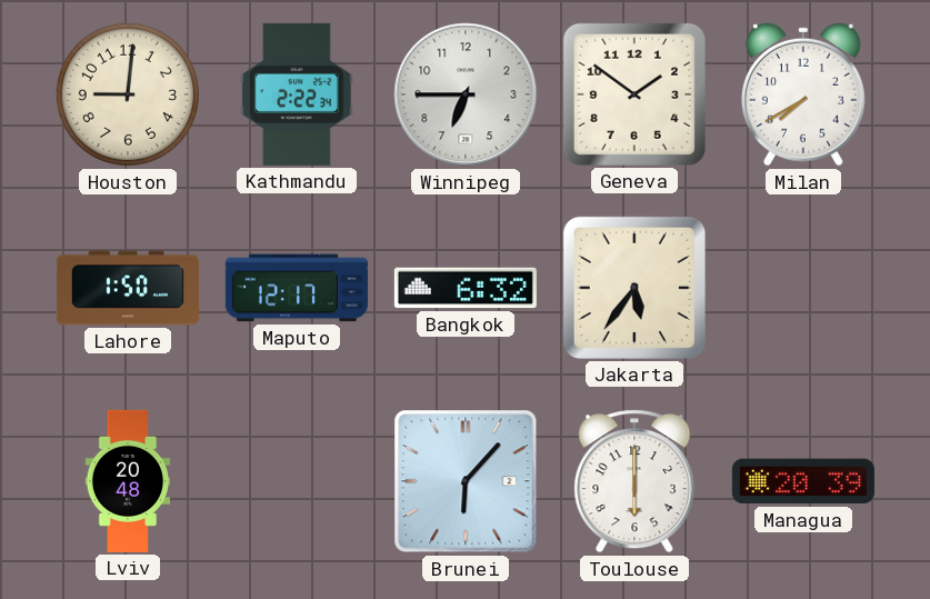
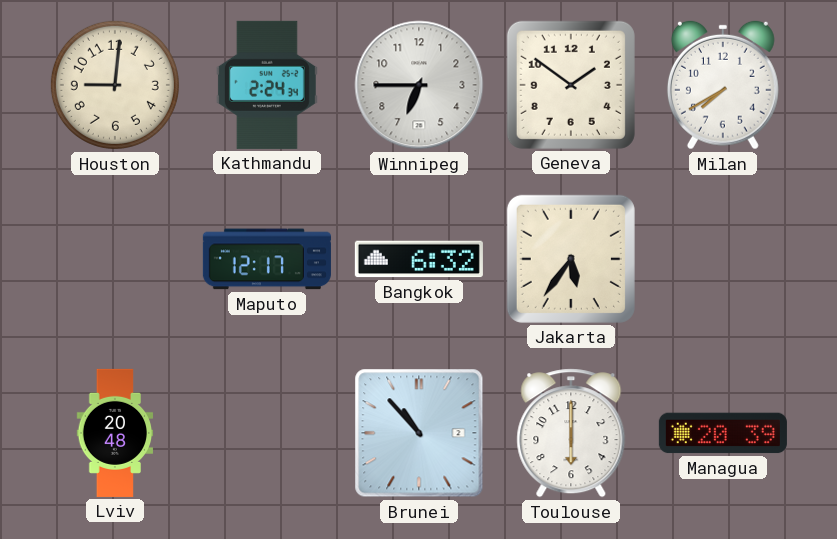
Kathmandu: 2:22 -> 2:24
Lahore: 1:50 -> none
Brunei: 6:07 -> 10:53
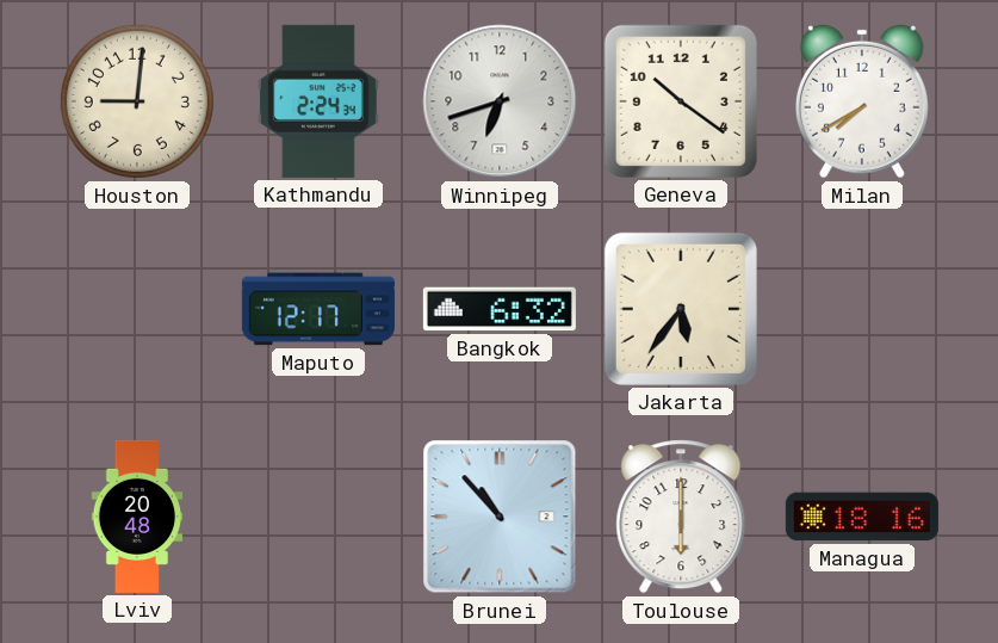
Winnipeg: 6:45 -> 6:42
Geneva: 1:51 -> 10:21
Managua: 20:39 -> 18:16
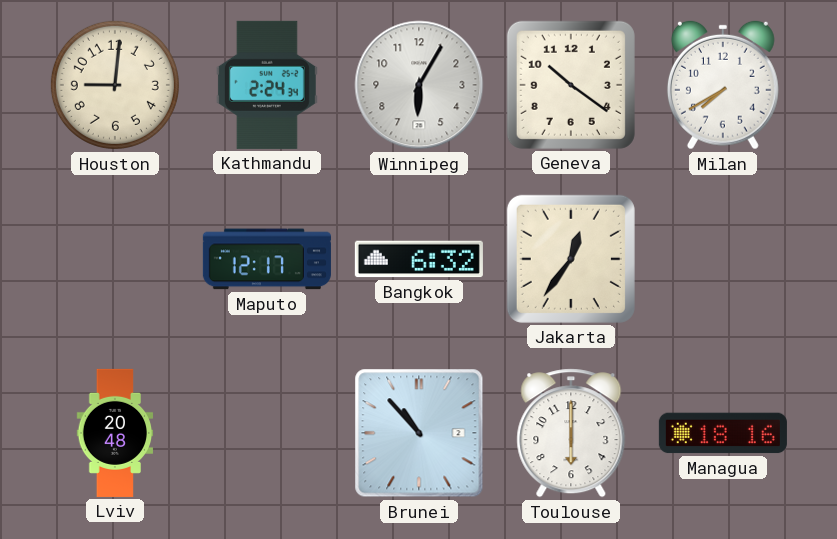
Winnipeg: 6:42 -> 6:05
Jakarta: 5:36 -> 12:36
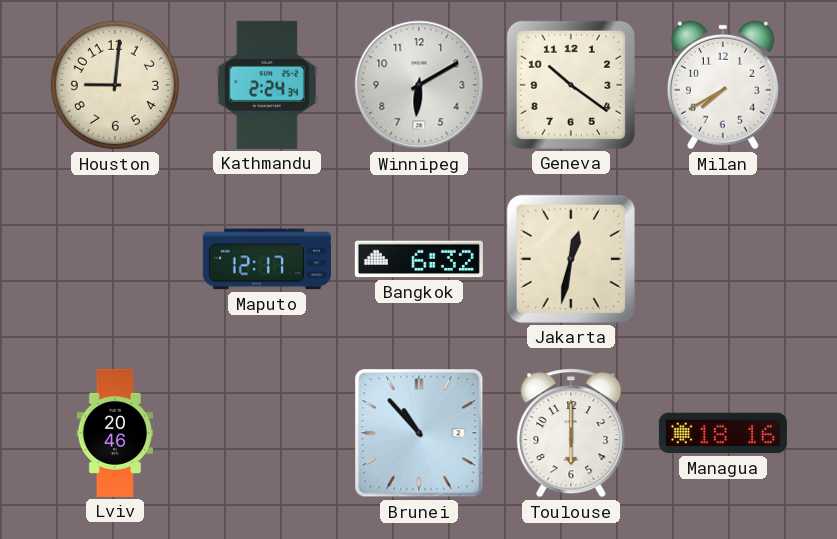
Winnipeg: 6:05 -> 6:10
Jakarta: 12:36 -> 12:32
Lviv: 20:48 -> 20:46
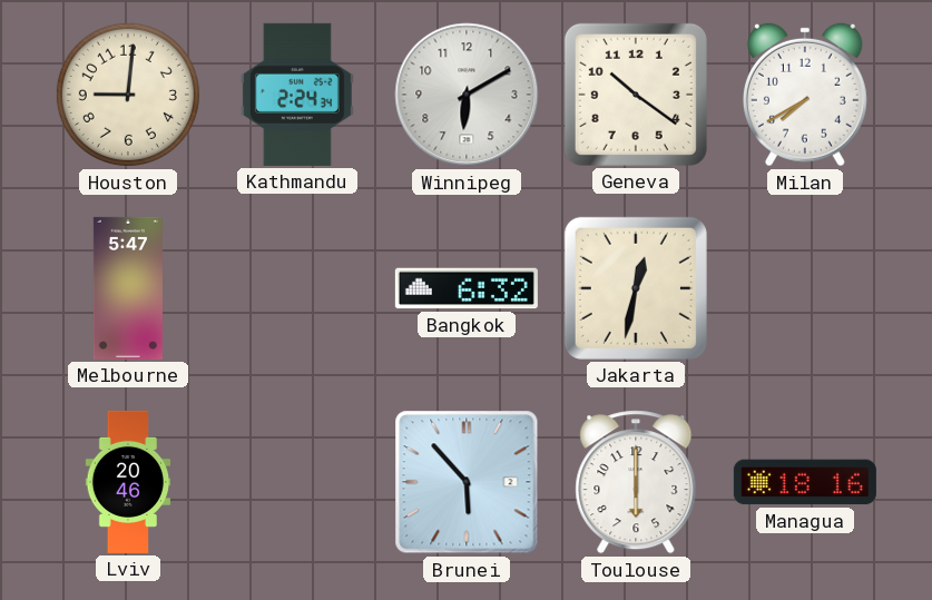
Melbourne: none -> 5:47
Maputo: 12:17 -> none
Brunei: 10:53 -> 5:53
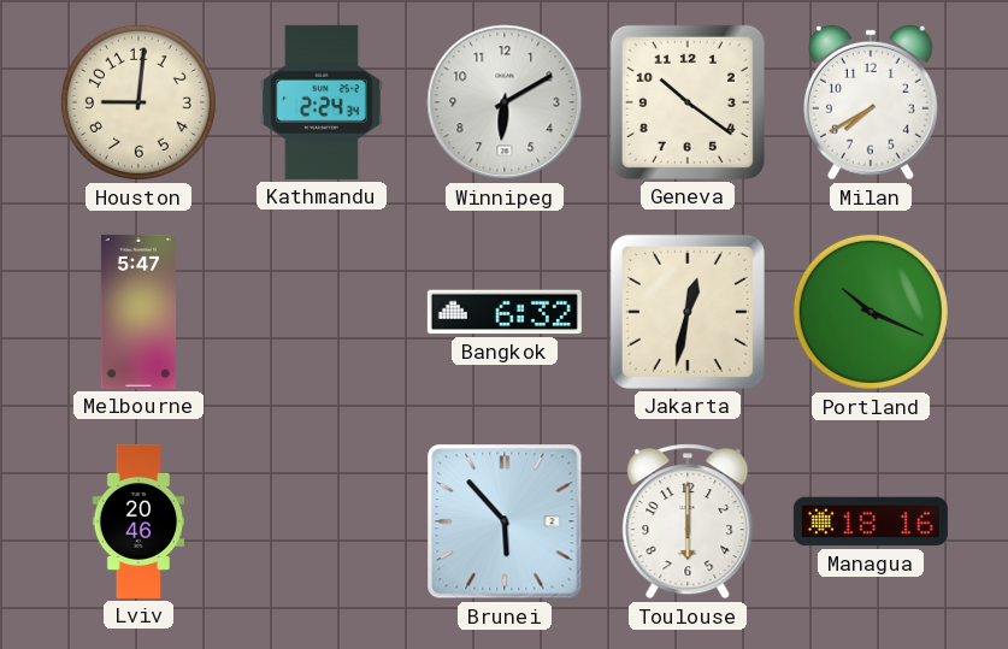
Portland: none -> 10:19
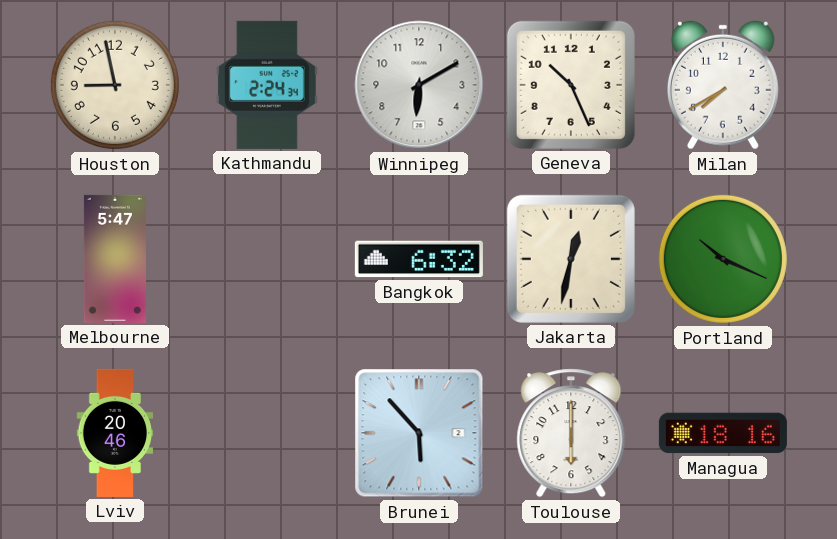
Houston: 9:01 -> 8:58
Geneva: 10:21 -> 10:26
